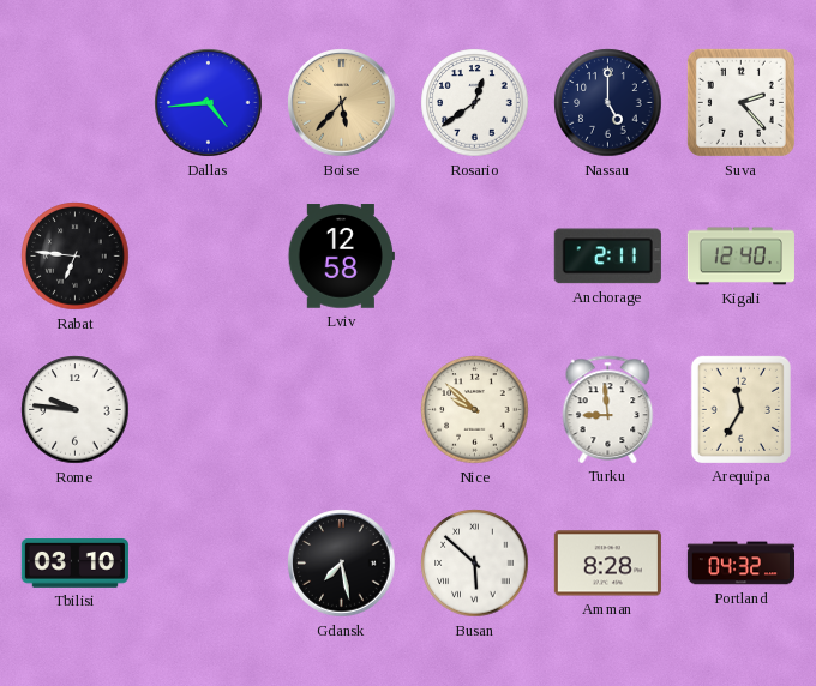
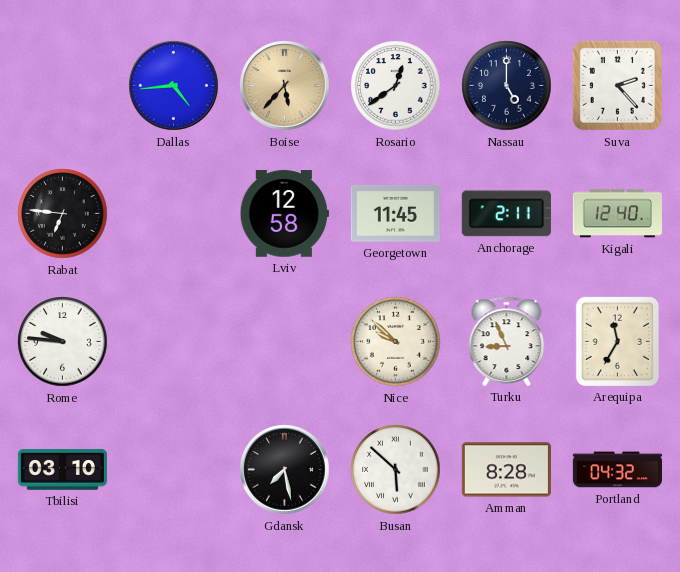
Georgetown: none -> 11:45
Turku: 8:59 -> 8:56
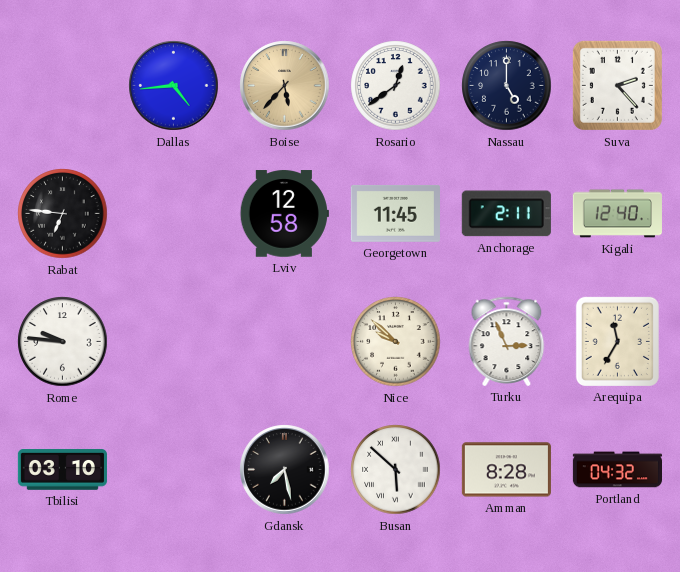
Turku: 8:56 -> 2:56
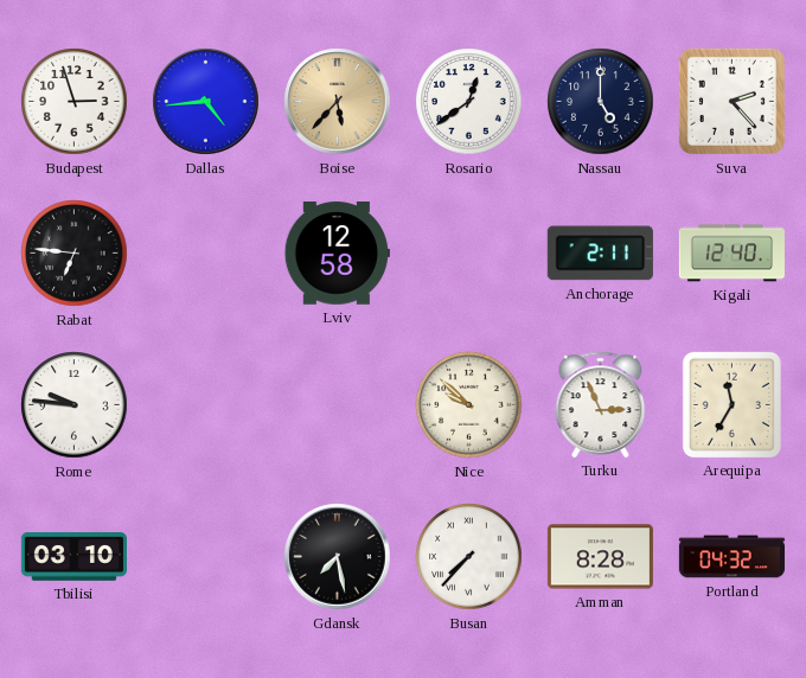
Budapest: none -> 2:57
Georgetown: 11:45 -> none
Busan: 5:52 -> 7:37
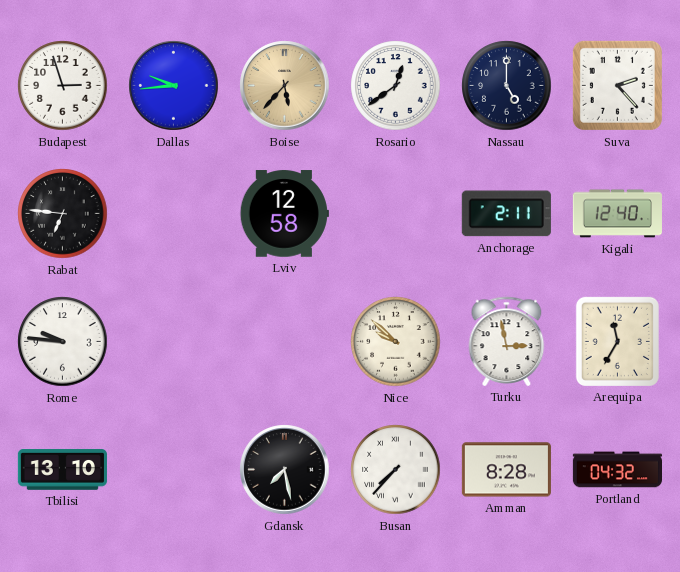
Dallas: 4:44 -> 9:44
Turku: 2:56 -> 2:58
Tbilisi: 03:10 -> 13:10
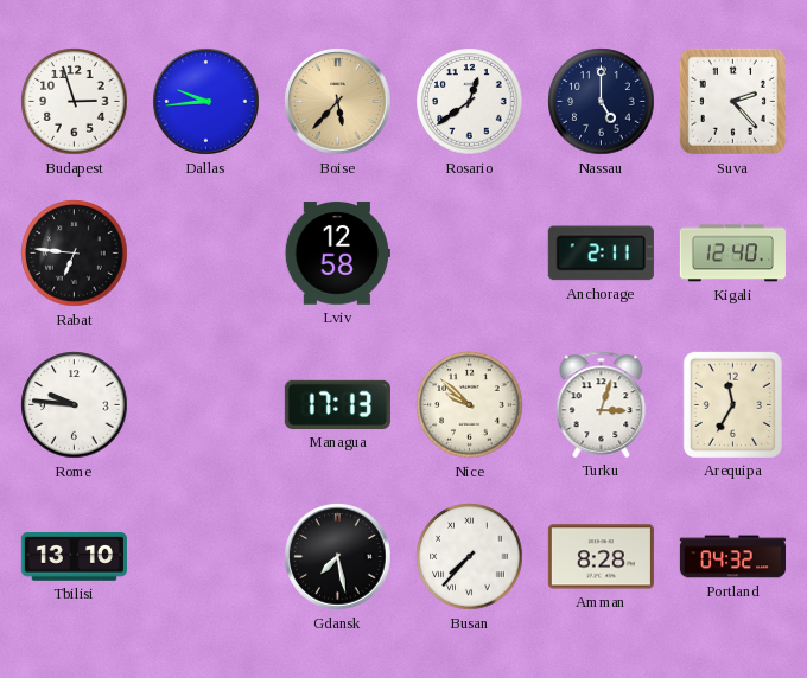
Managua: none -> 17:13
Turku: 2:58 -> 3:03
